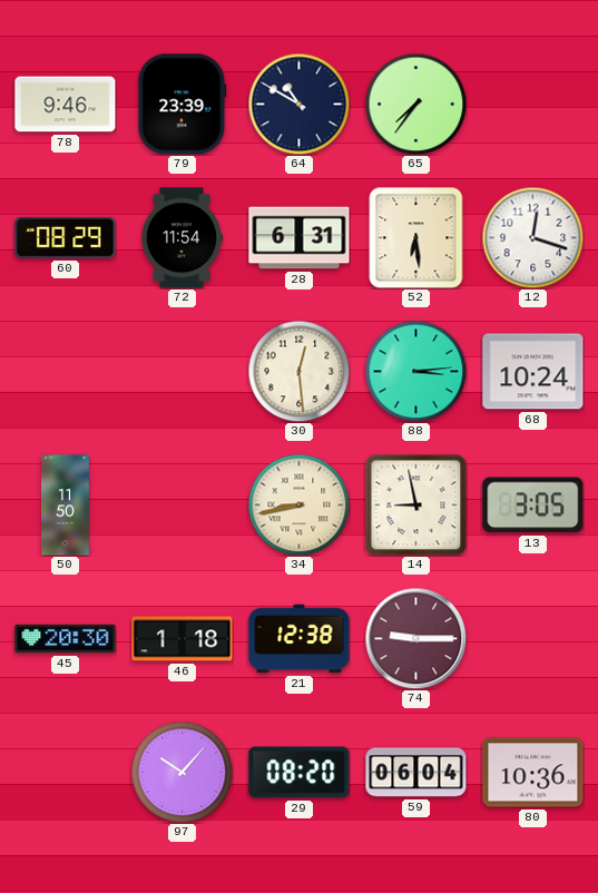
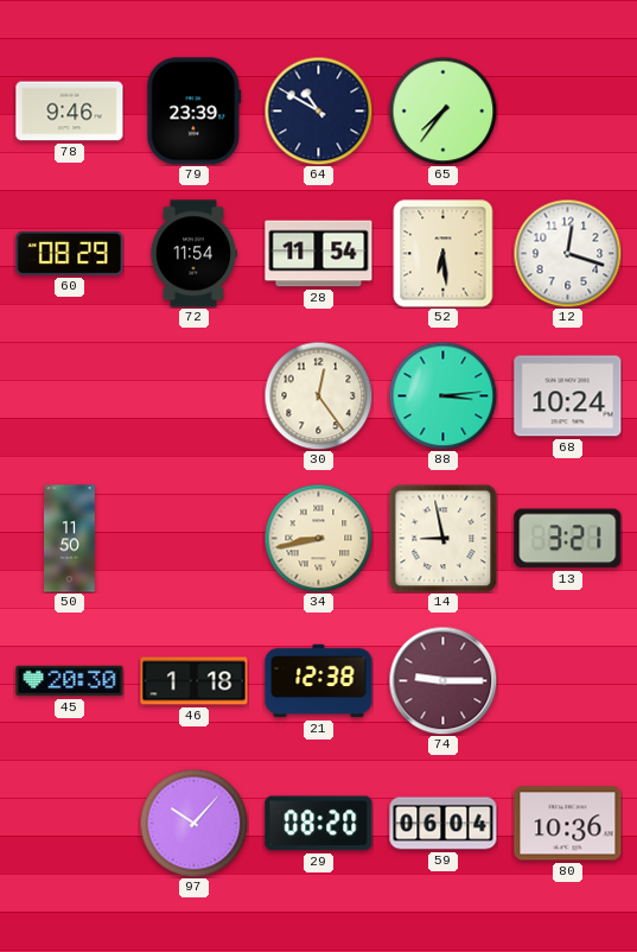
28: 6:31 -> 11:54
30: 12:29 -> 12:24
13: 3:05 -> 3:21
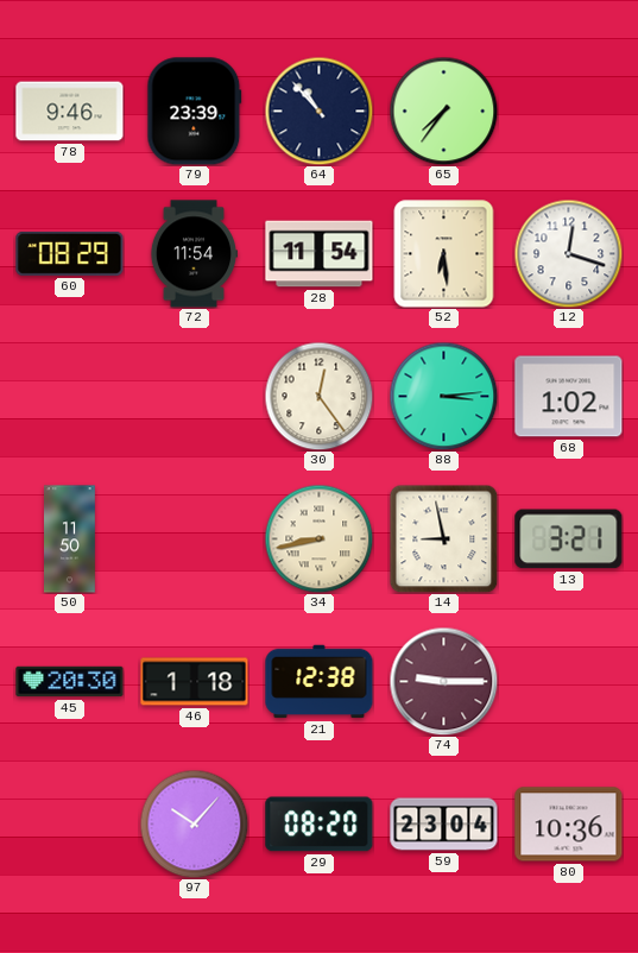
64: 10:50 -> 10:53
68: 10:24 -> 1:02
59: 06:04 -> 23:04
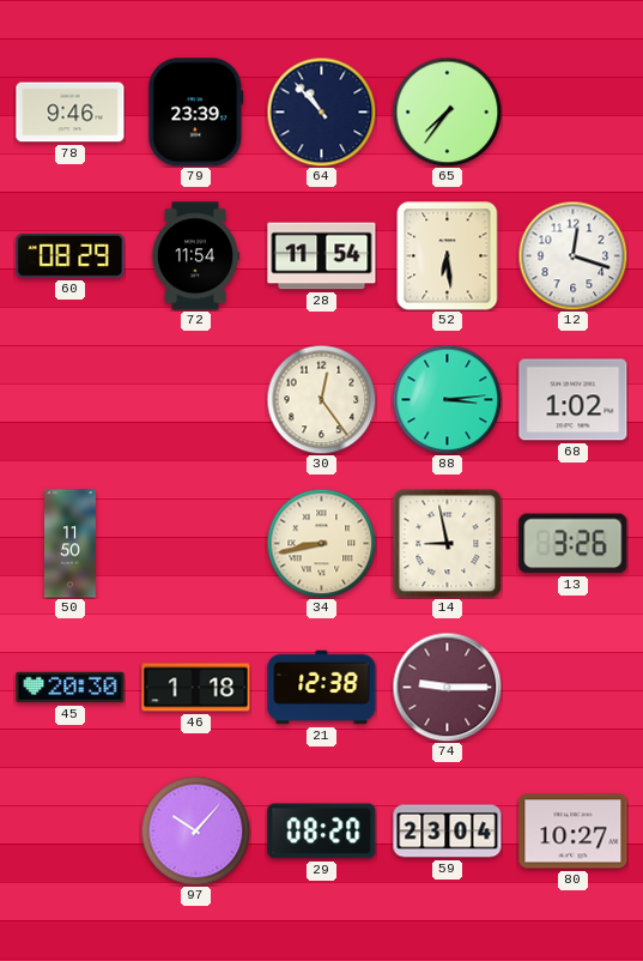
13: 3:21 -> 3:26
80: 10:36 -> 10:27
